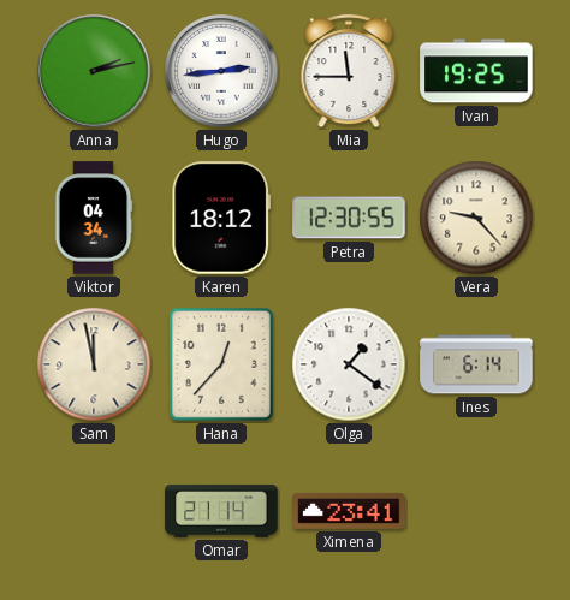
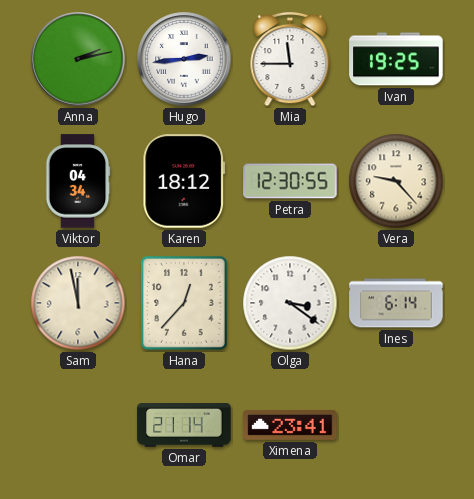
Olga: 1:21 -> 3:21
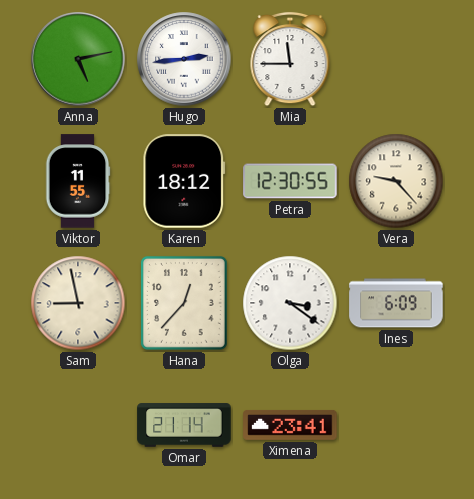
Anna: 2:13 -> 5:13
Ivan: 19:25 -> none
Viktor: 04:34 -> 11:55
Sam: 11:58 -> 8:58
Ines: 6:14 -> 6:09
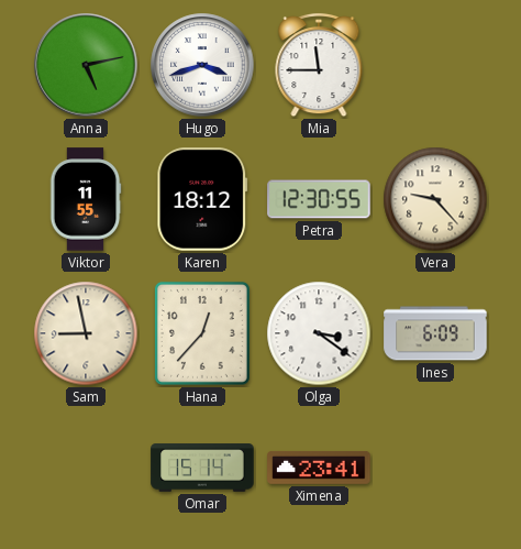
Hugo: 2:44 -> 3:42
Omar: 21:14 -> 15:14
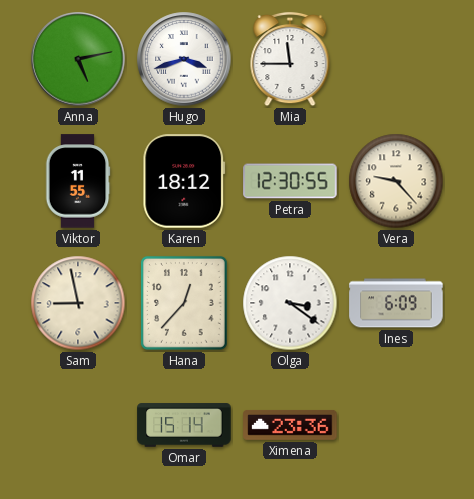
Ximena: 23:41 -> 23:36
